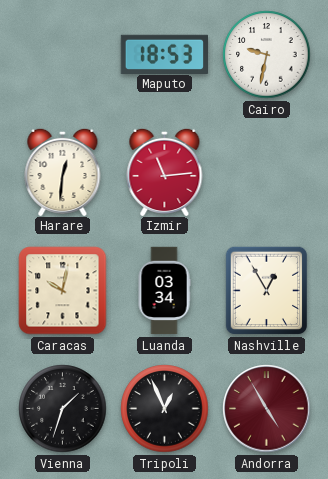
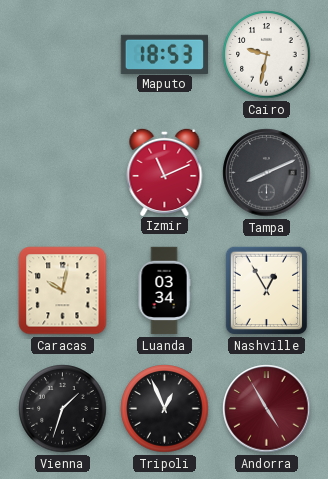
Harare: 12:31 -> none
Izmir: 11:14 -> 11:11
Tampa: none -> 8:11
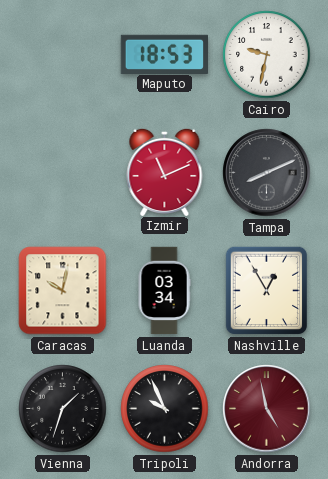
Tripoli: 12:56 -> 9:56
Andorra: 4:55 -> 4:58
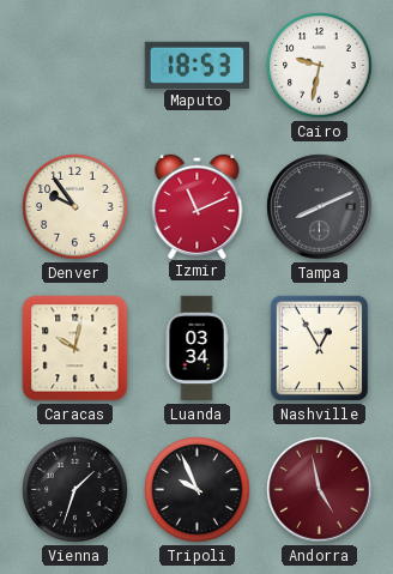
Denver: none -> 9:54
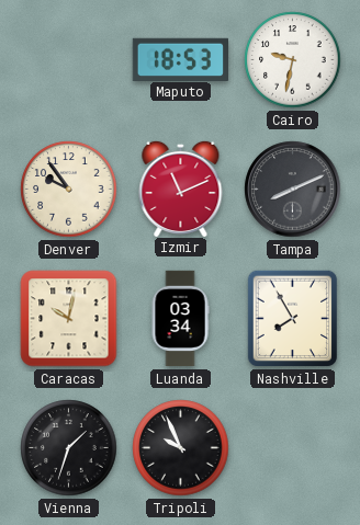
Nashville: 12:55 -> 7:55
Andorra: 4:58 -> none
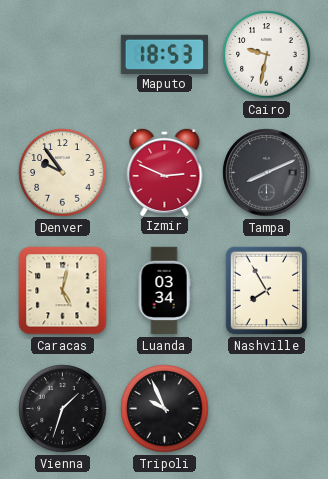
Izmir: 11:11 -> 2:49
Caracas: 10:02 -> 5:02
